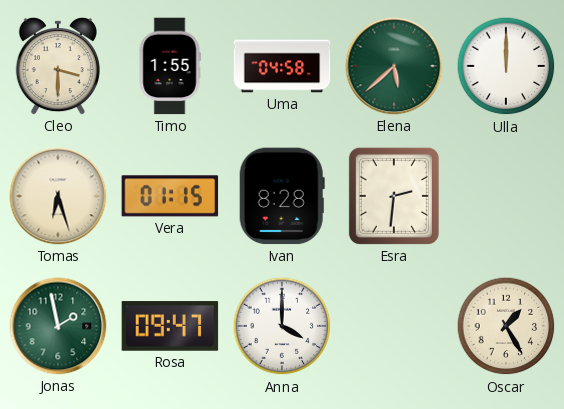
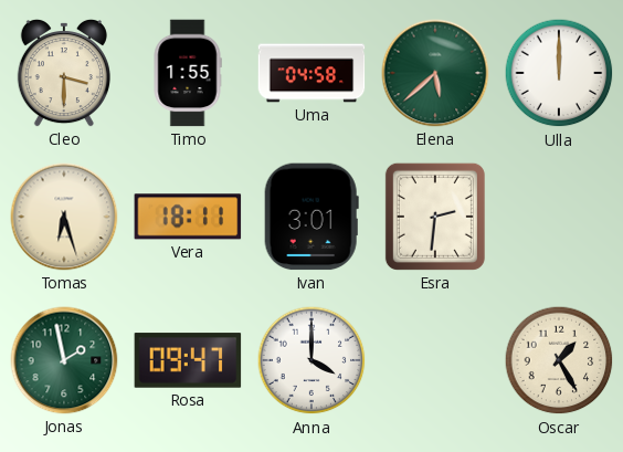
Vera: 01:15 -> 18:11
Ivan: 8:28 -> 3:01
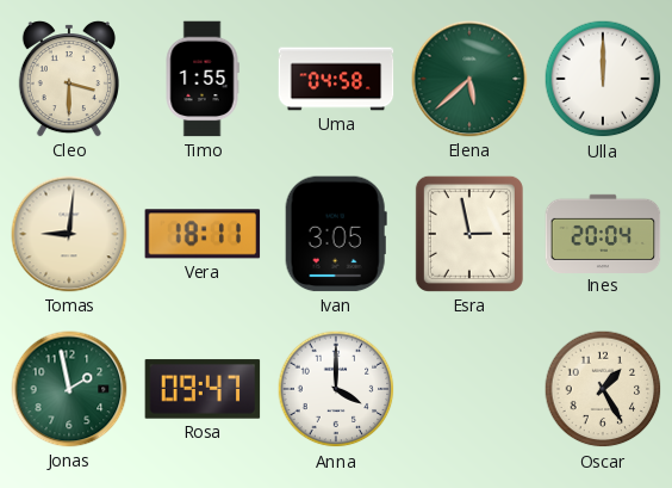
Tomas: 6:27 -> 9:01
Ivan: 3:01 -> 3:05
Esra: 2:31 -> 2:58
Ines: none -> 20:04
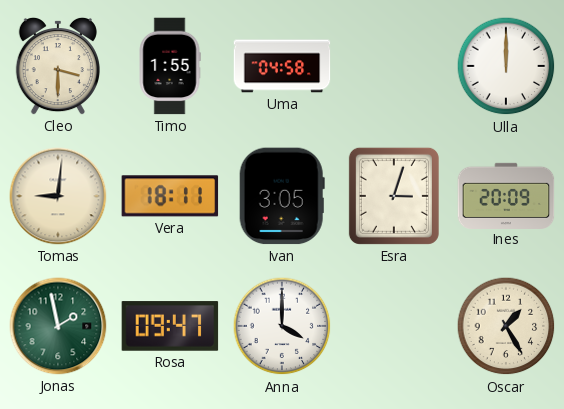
Elena: 5:38 -> none
Esra: 2:58 -> 3:03
Ines: 20:04 -> 20:09
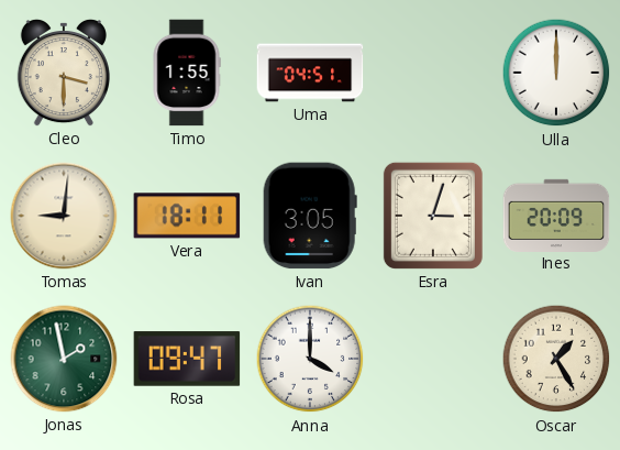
Uma: 04:58 -> 04:51
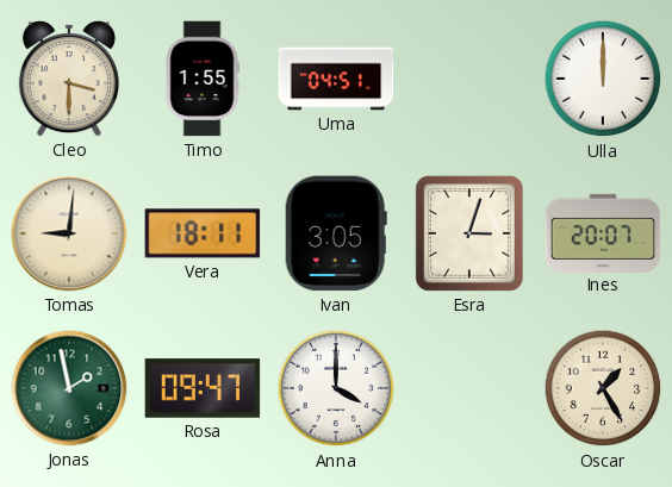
Ines: 20:09 -> 20:07
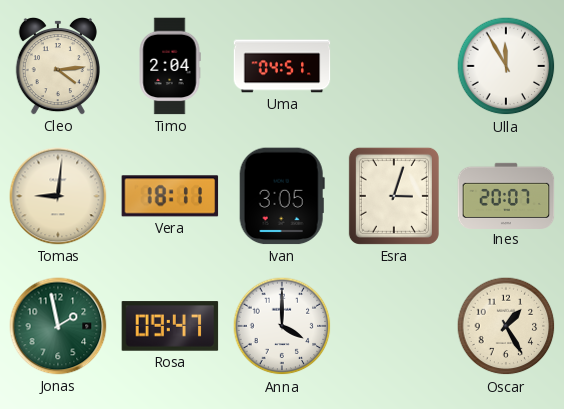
Cleo: 3:30 -> 4:14
Timo: 1:55 -> 2:04
Ulla: 12:00 -> 11:55
